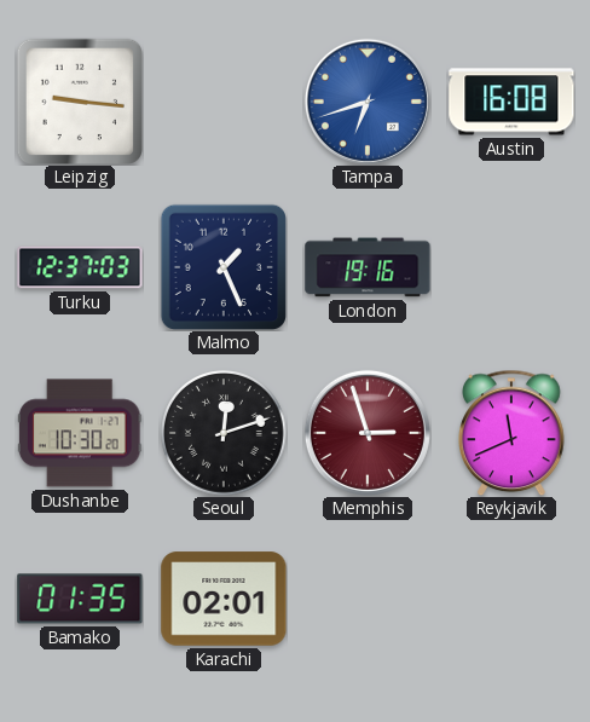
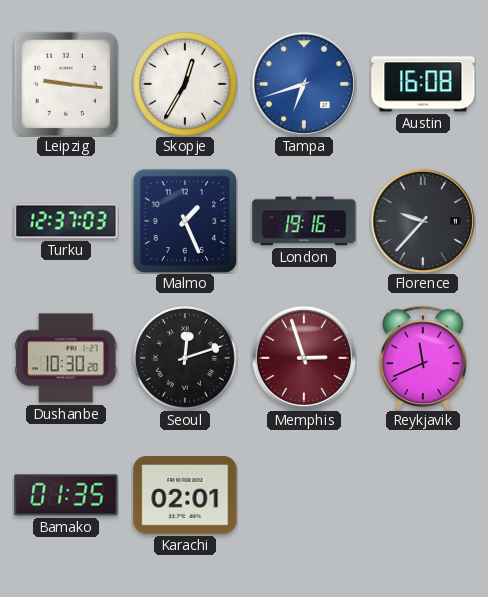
Skopje: none -> 12:35
Florence: none -> 9:37
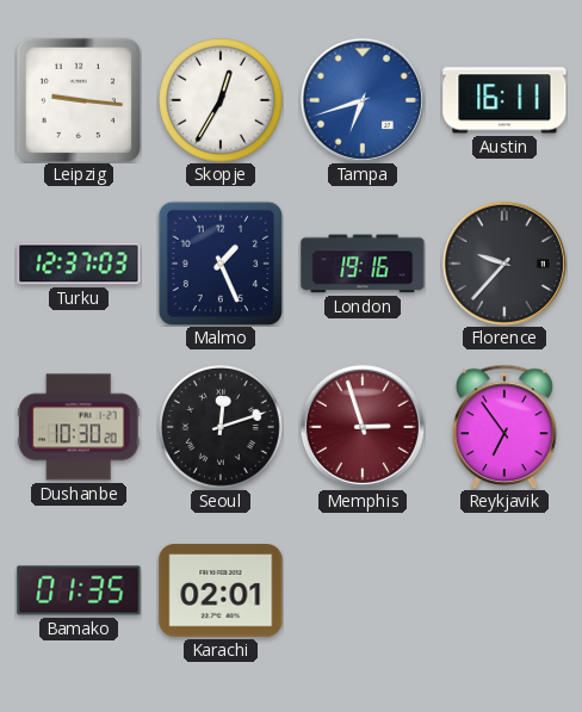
Austin: 16:08 -> 16:11
Reykjavik: 11:41 -> 6:54
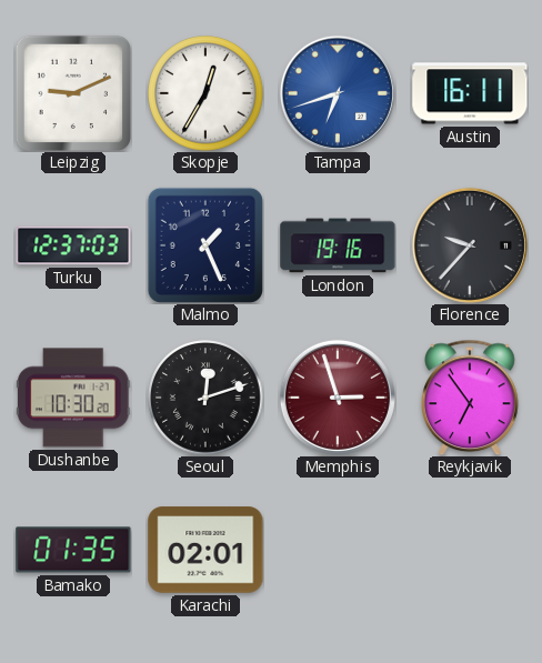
Leipzig: 9:16 -> 9:11
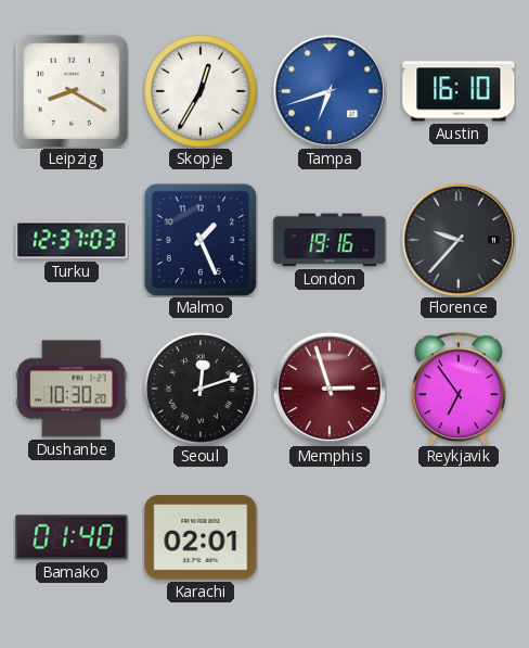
Leipzig: 9:11 -> 8:20
Austin: 16:11 -> 16:10
Bamako: 01:35 -> 01:40
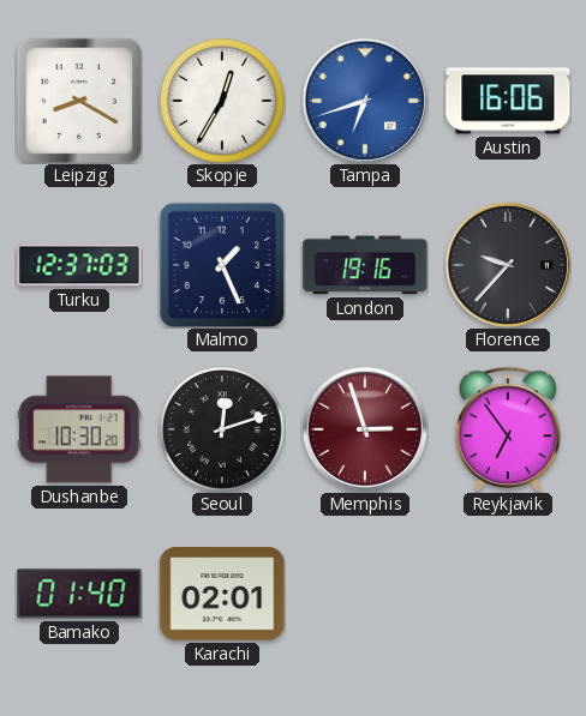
Austin: 16:10 -> 16:06
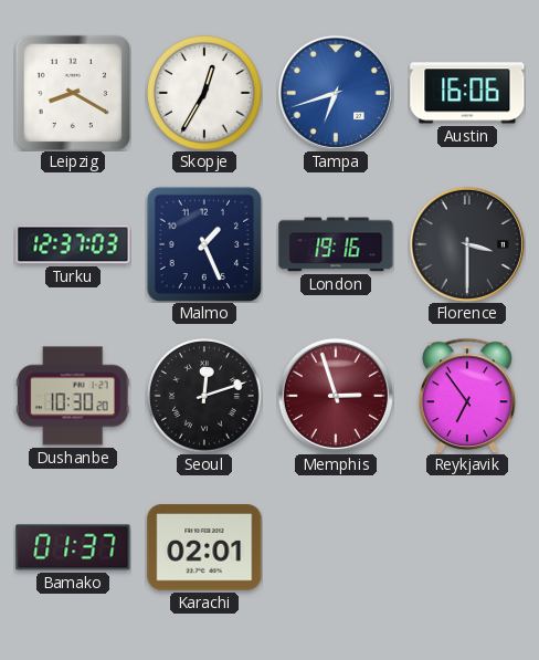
Florence: 9:37 -> 3:30
Bamako: 01:40 -> 01:37
